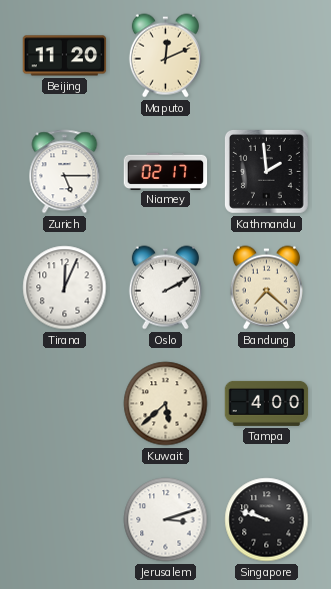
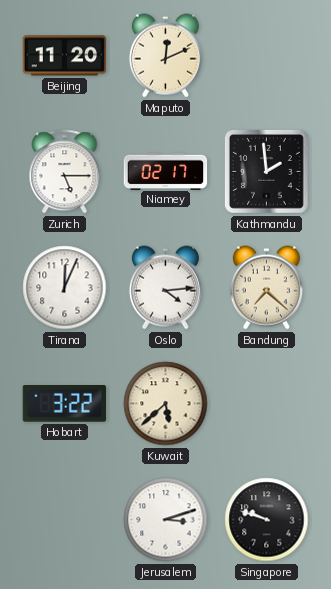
Oslo: 2:10 -> 4:14
Hobart: none -> 3:22
Tampa: 4:00 -> none
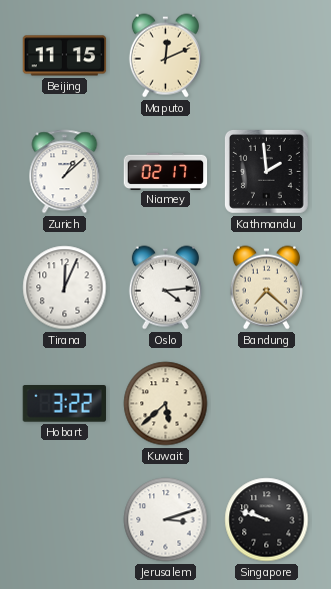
Beijing: 11:20 -> 11:15
Zurich: 5:15 -> 1:08
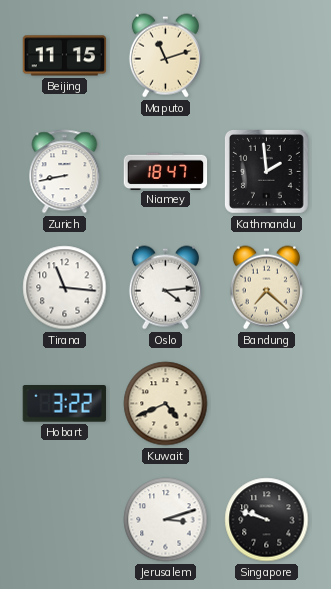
Maputo: 12:11 -> 11:12
Zurich: 1:08 -> 8:43
Niamey: 02:17 -> 18:47
Tirana: 12:04 -> 11:16
Kuwait: 5:38 -> 4:41
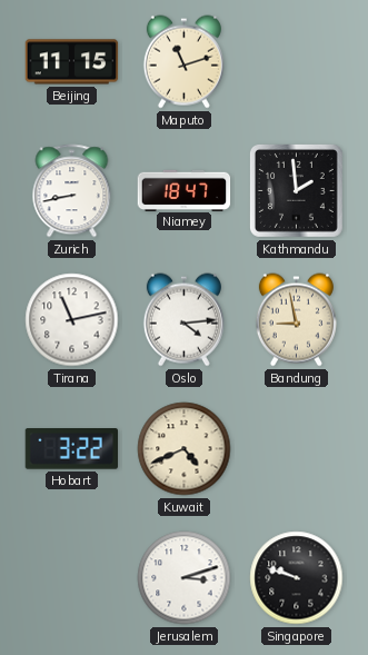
Tirana: 11:16 -> 11:13
Bandung: 7:22 -> 8:58
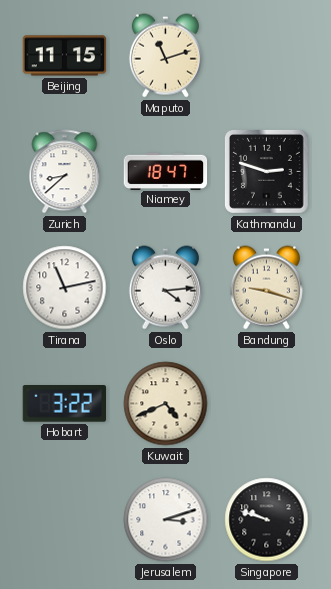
Zurich: 8:43 -> 8:38
Kathmandu: 1:59 -> 2:48
Bandung: 8:58 -> 9:18
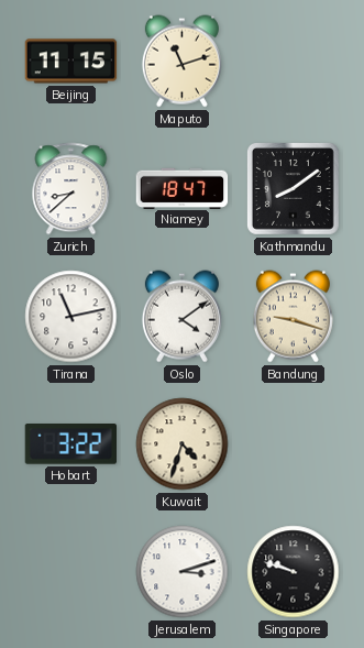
Kathmandu: 2:48 -> 8:09
Oslo: 4:14 -> 4:09
Kuwait: 4:41 -> 4:33
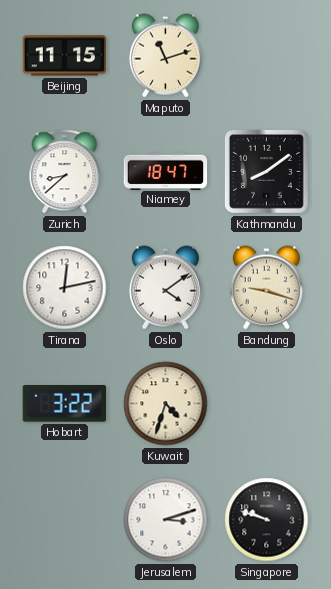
Tirana: 11:13 -> 12:13
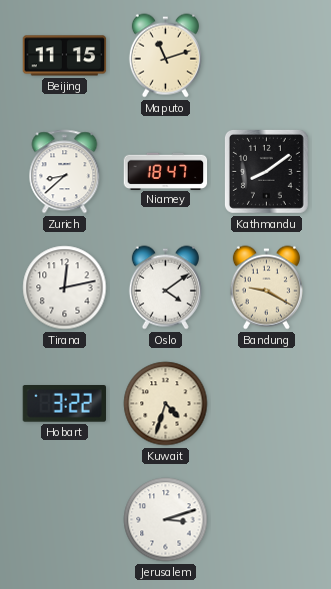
Bandung: 9:18 -> 9:20
Singapore: 9:48 -> none
